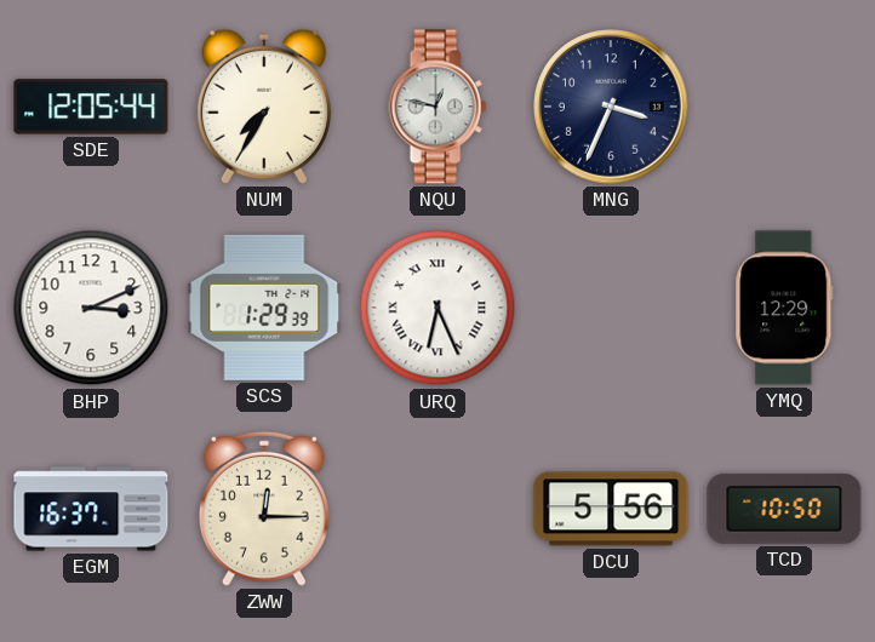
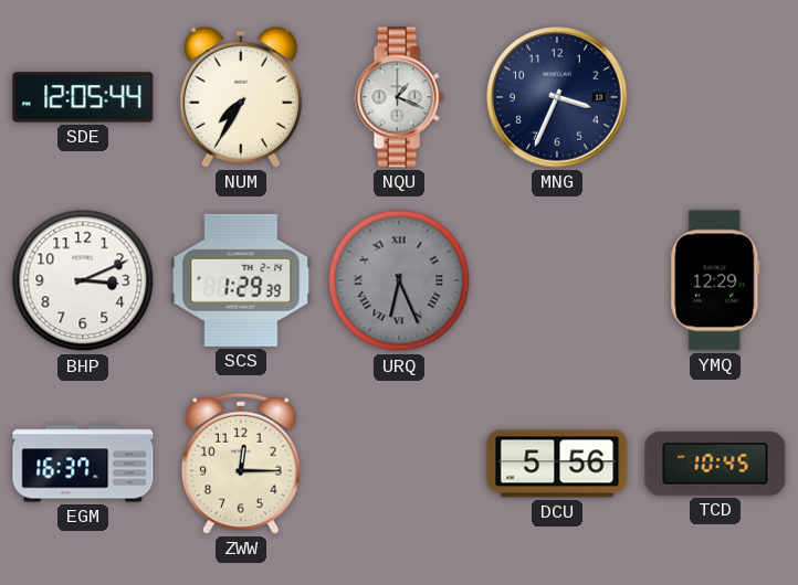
NQU: 12:47 -> 1:19
URQ dial: white -> grey
TCD: 10:50 -> 10:45
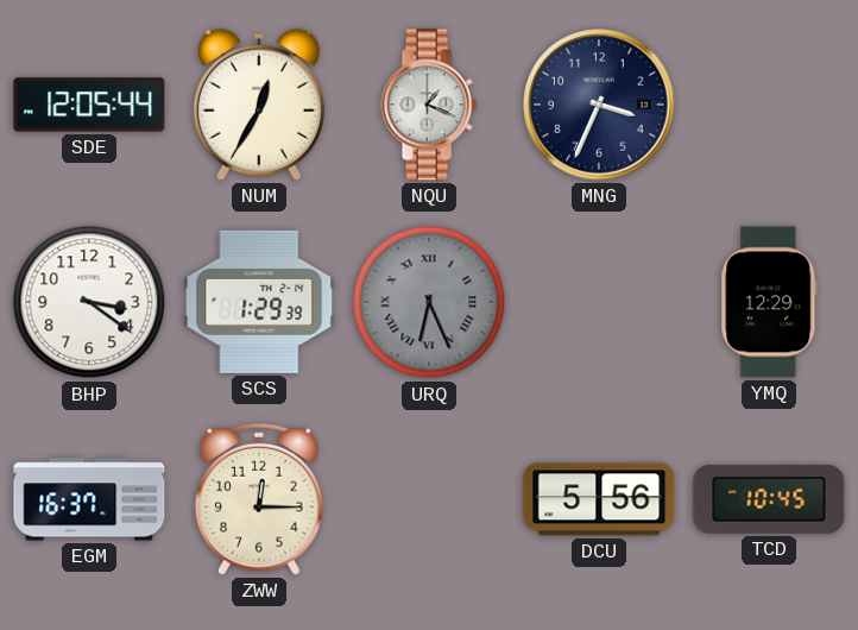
NUM: 7:35 -> 12:35
BHP: 3:11 -> 3:21
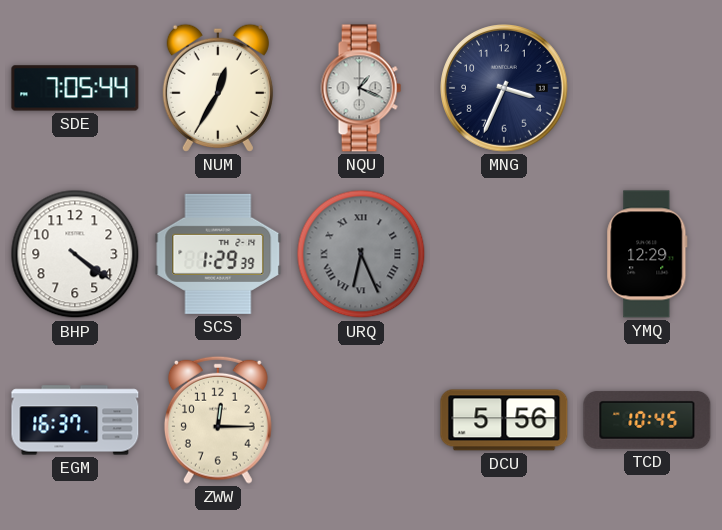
SDE: 12:05 -> 7:05
BHP: 3:21 -> 4:21
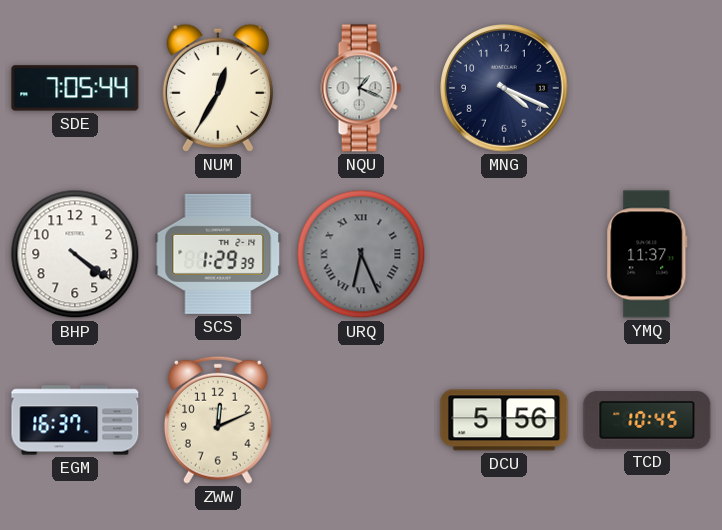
MNG: 3:34 -> 4:19
YMQ: 12:29 -> 11:37
ZWW: 12:15 -> 12:11
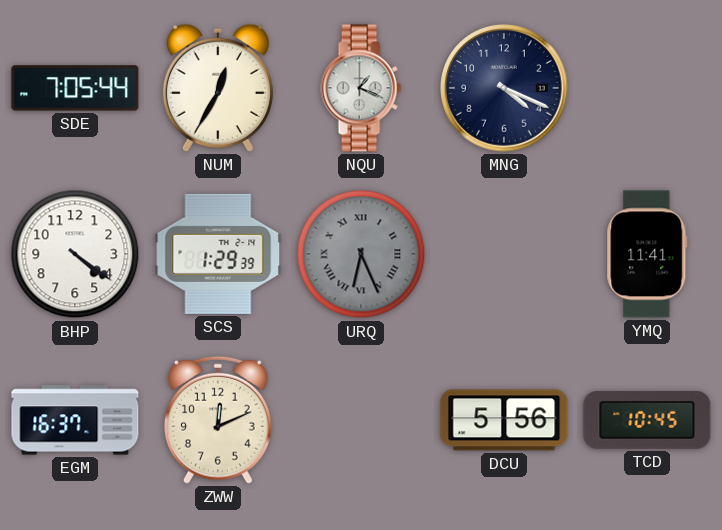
YMQ: 11:37 -> 11:41
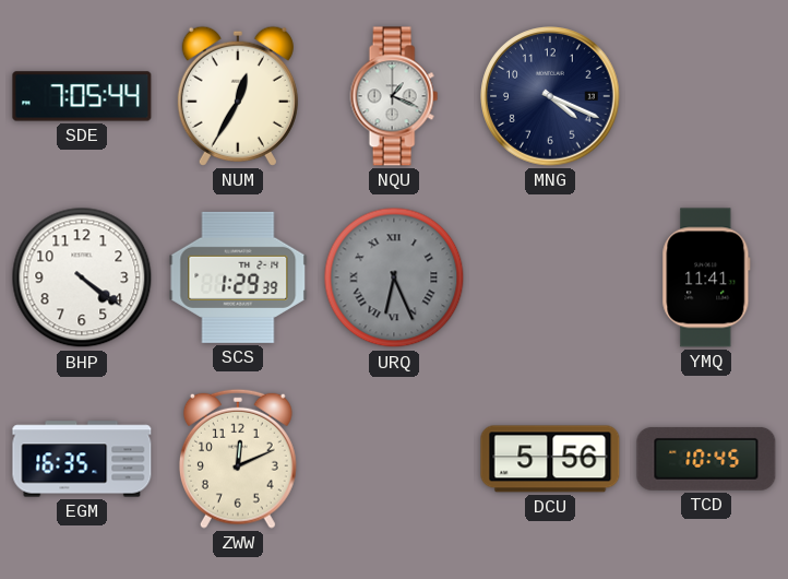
EGM: 16:37 -> 16:35
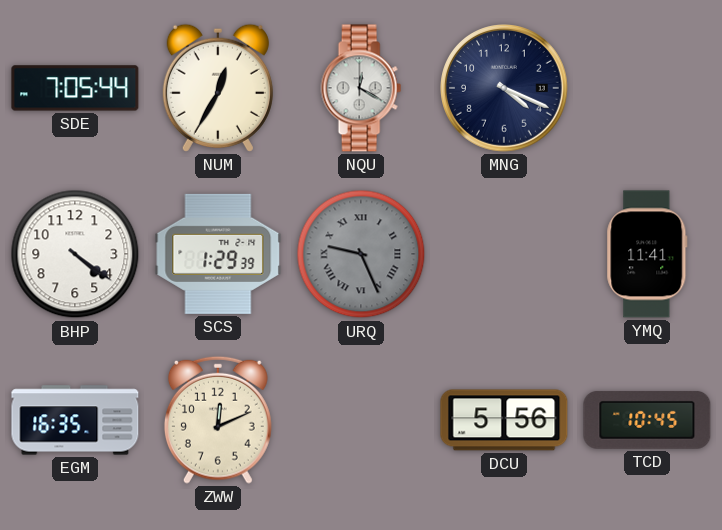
NQU: 1:19 -> 12:20
URQ: 6:26 -> 9:26
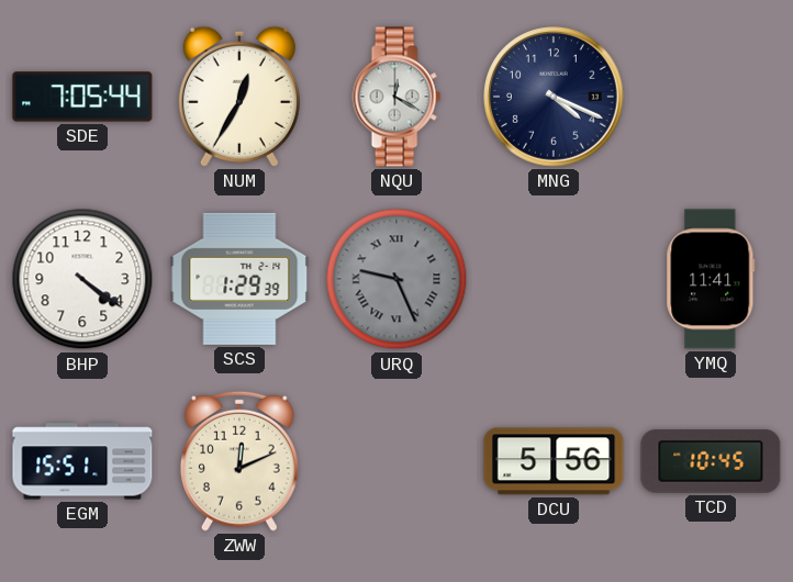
EGM: 16:35 -> 15:51
